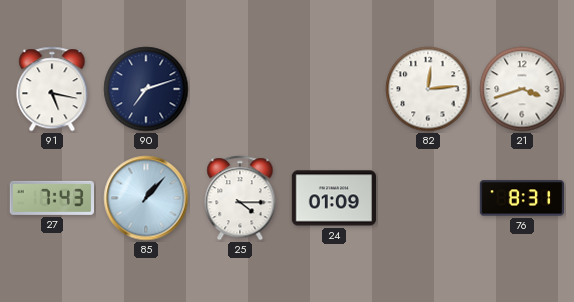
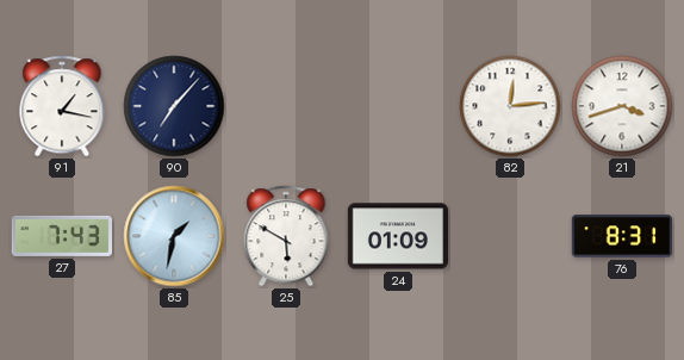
91: 5:17 -> 1:17
90: 7:12 -> 7:07
85: 1:07 -> 1:32
25: 4:15 -> 5:50
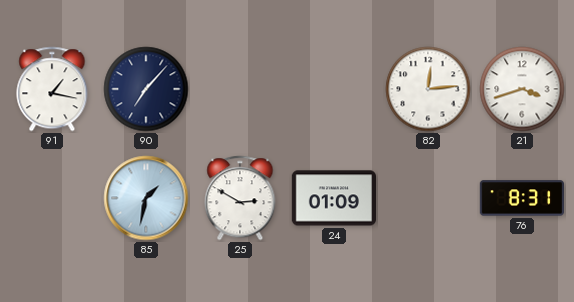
27: 7:43 -> none
25: 5:50 -> 2:50
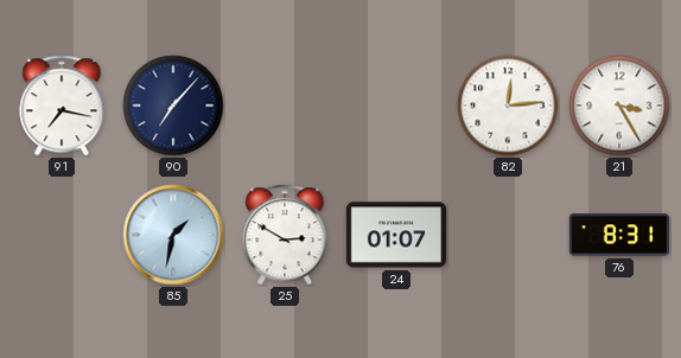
91: 1:17 -> 7:17
21: 3:42 -> 3:25
24: 01:09 -> 01:07
